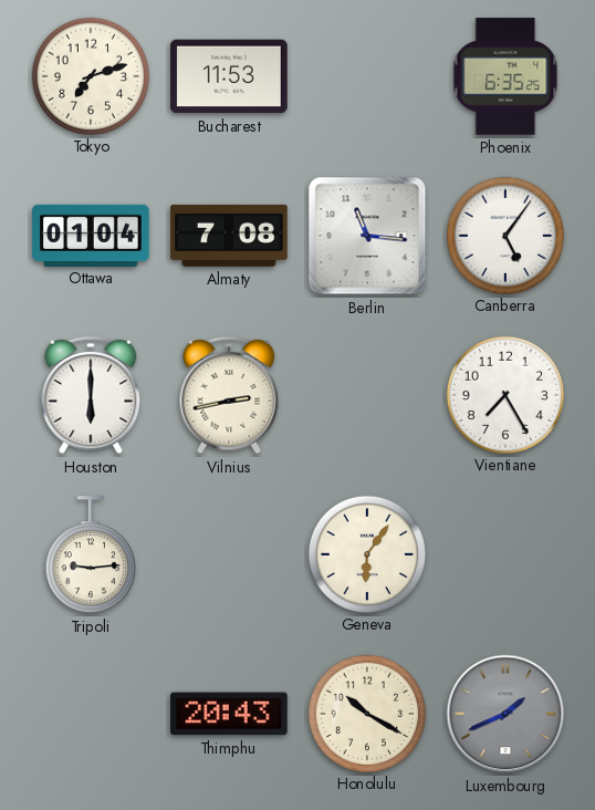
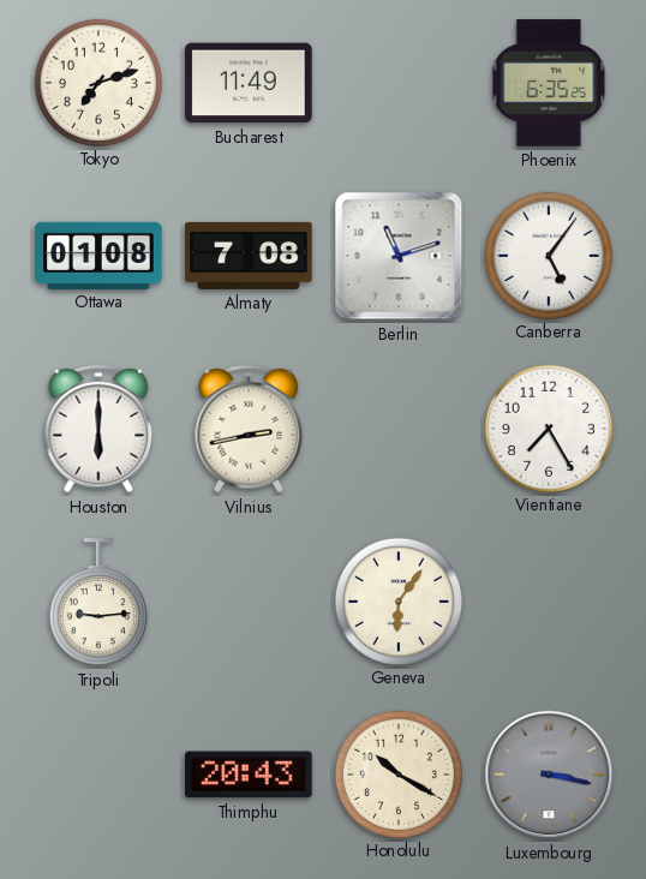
Bucharest: 11:53 -> 11:49
Ottawa: 01:04 -> 01:08
Berlin: 11:16 -> 11:12
Luxembourg: 1:41 -> 3:17
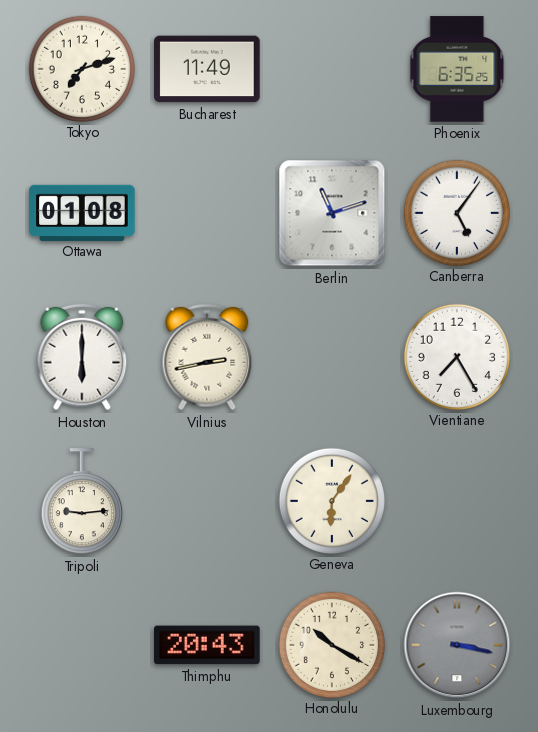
Almaty: 7:08 -> none
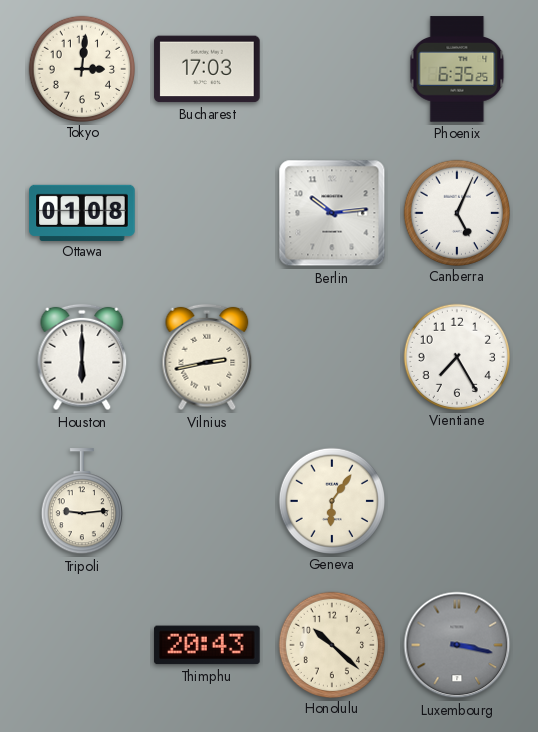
Tokyo: 7:12 -> 3:01
Bucharest: 11:49 -> 17:03
Berlin: 11:12 -> 10:14
Canberra: 5:06 -> 5:04
Honolulu: 10:20 -> 10:22
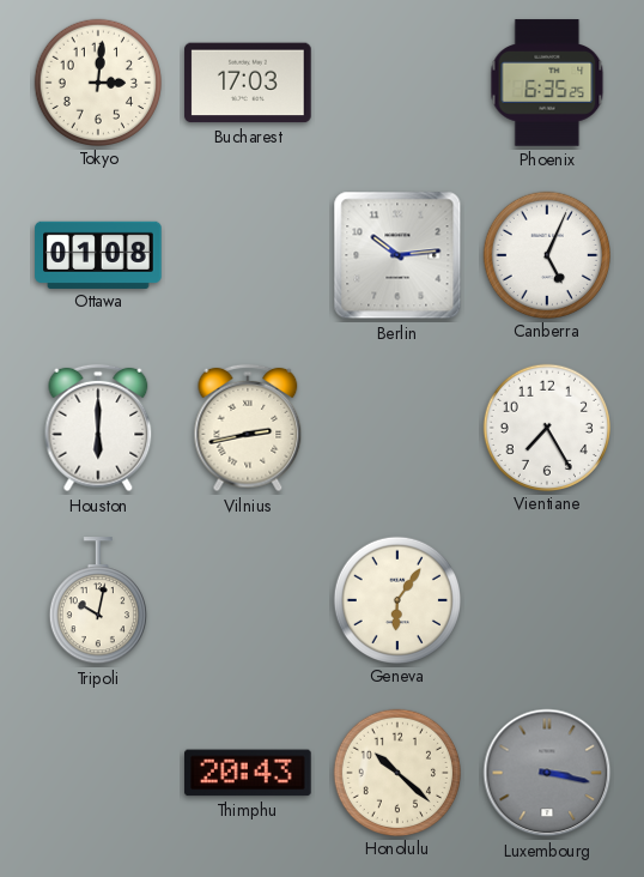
Tripoli: 9:14 -> 10:02
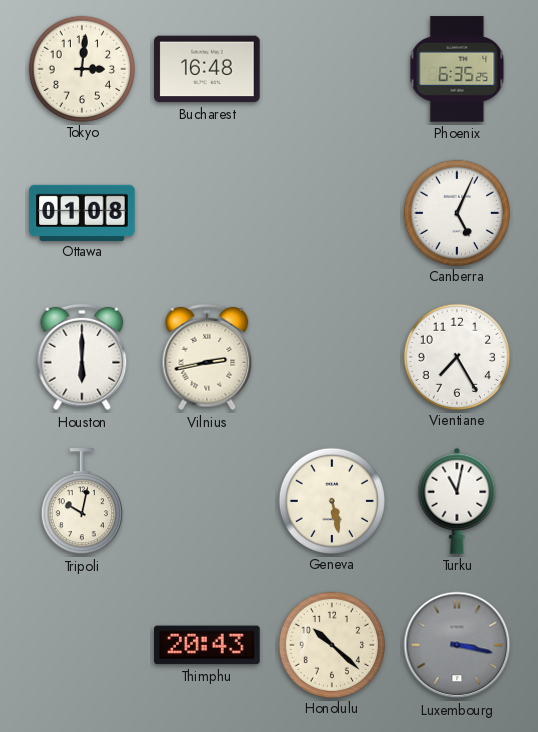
Bucharest: 17:03 -> 16:48
Berlin: 10:14 -> none
Geneva: 6:06 -> 5:28
Turku: none -> 11:02
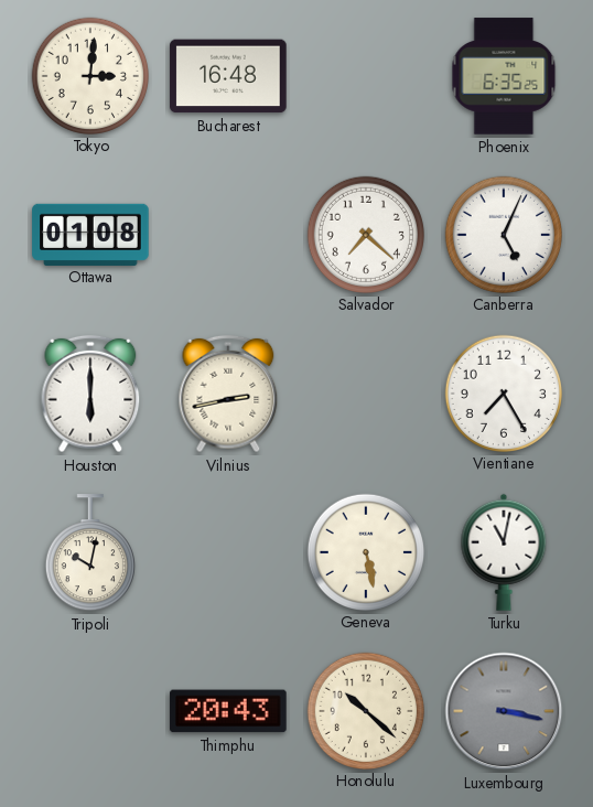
Salvador: none -> 7:22
